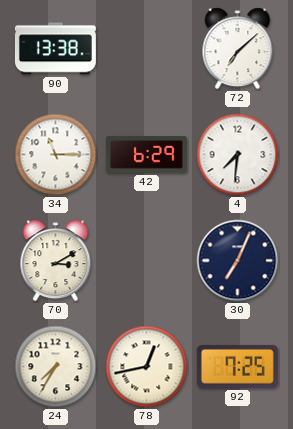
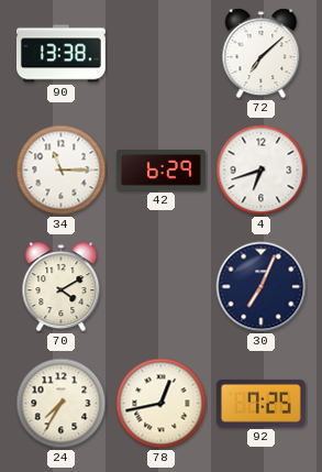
4: 7:31 -> 6:42
70: 3:10 -> 4:10
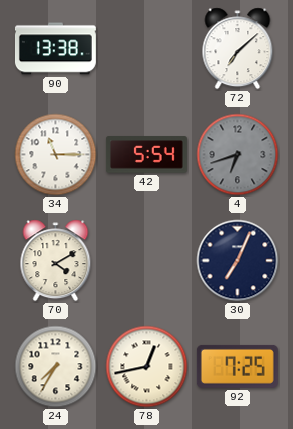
42: 6:29 -> 5:54
4 dial: white -> grey
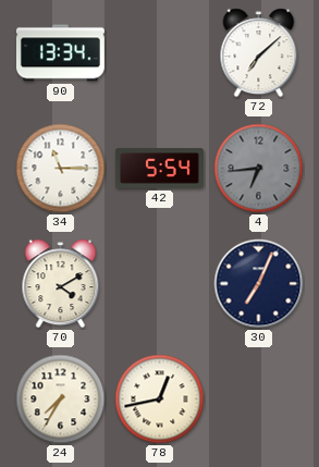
90: 13:38 -> 13:34
4: 6:42 -> 6:44
92: 7:25 -> none
